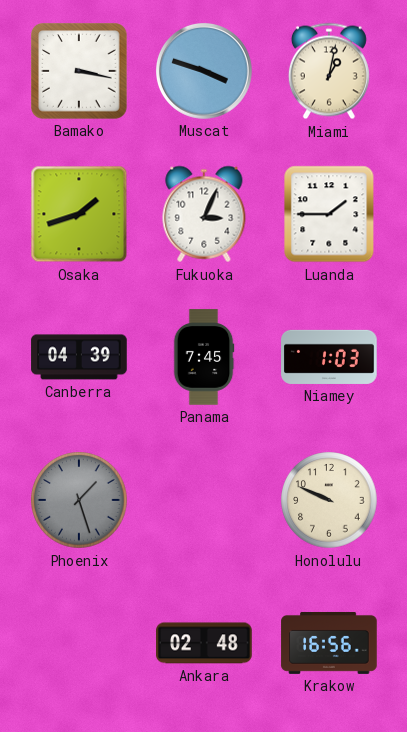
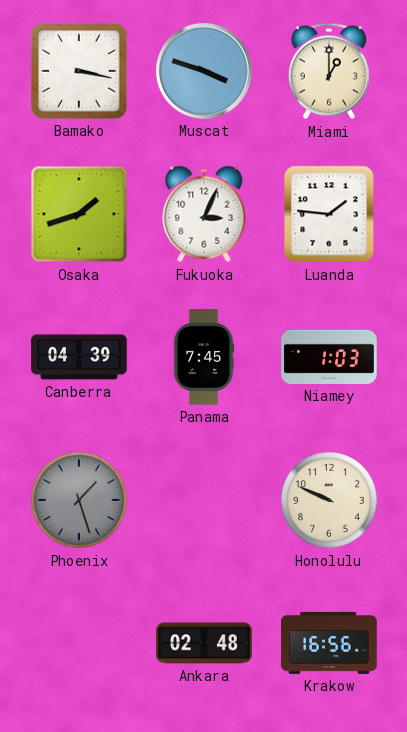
Miami: 1:02 -> 1:00
Luanda: 1:45 -> 1:46
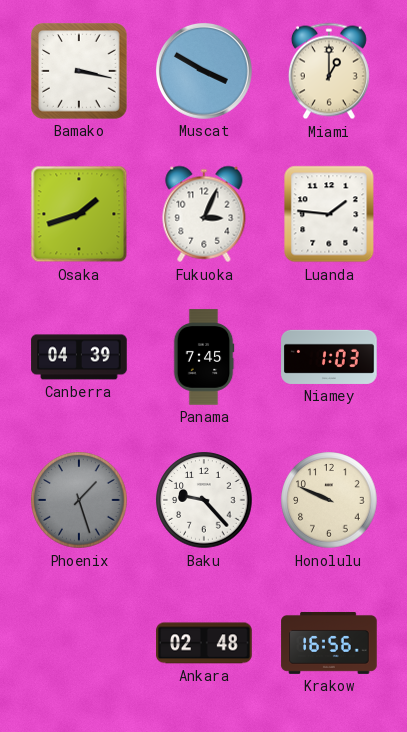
Muscat: 3:48 -> 3:50
Baku: none -> 9:23
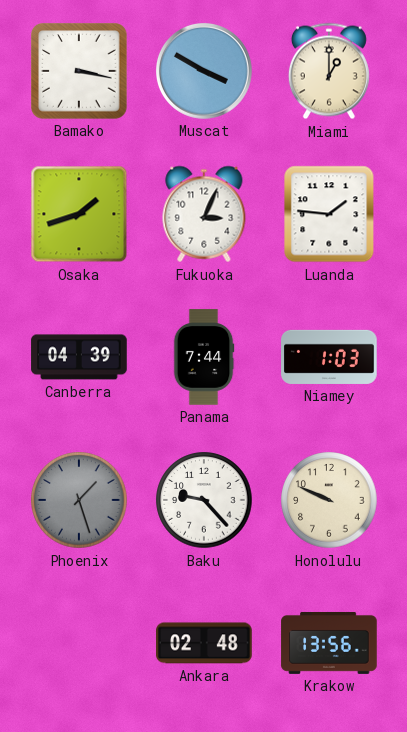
Panama: 7:45 -> 7:44
Krakow: 16:56 -> 13:56
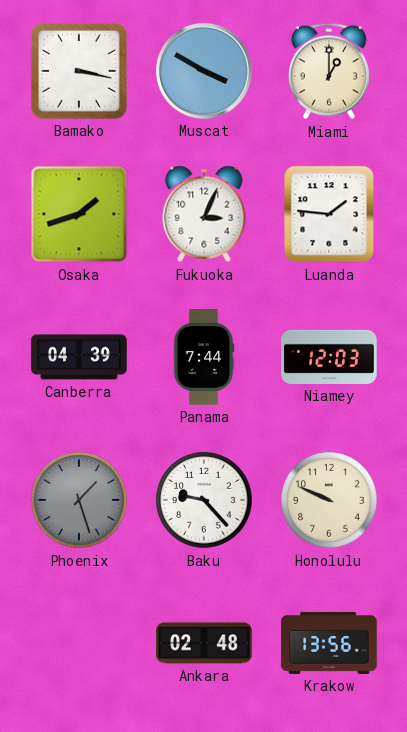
Niamey: 1:03 -> 12:03
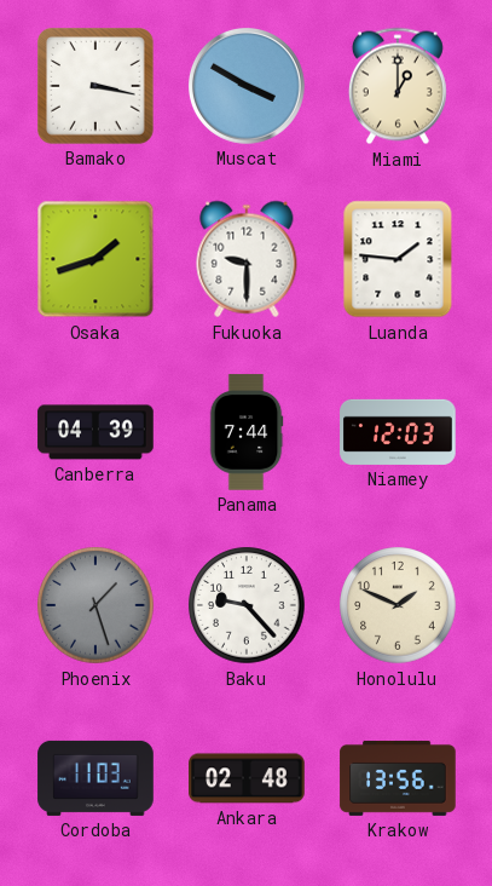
Fukuoka: 3:04 -> 9:30
Honolulu: 9:49 -> 1:49
Cordoba: none -> 11:03
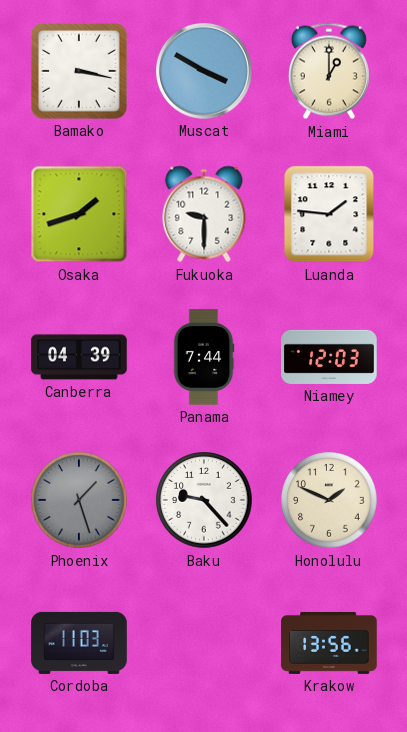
Ankara: 02:48 -> none
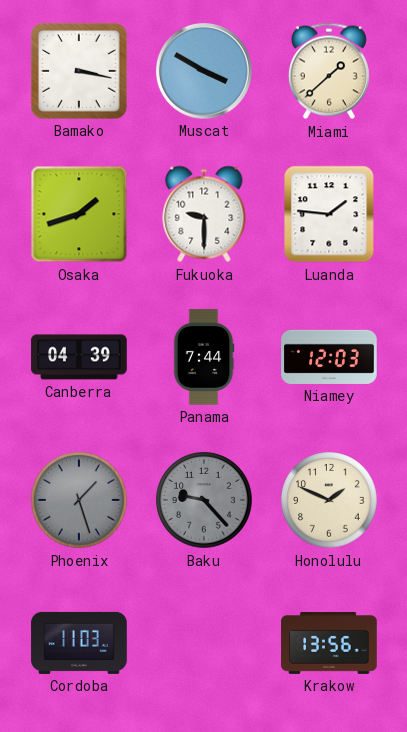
Miami: 1:00 -> 1:38
Baku dial: white -> grey
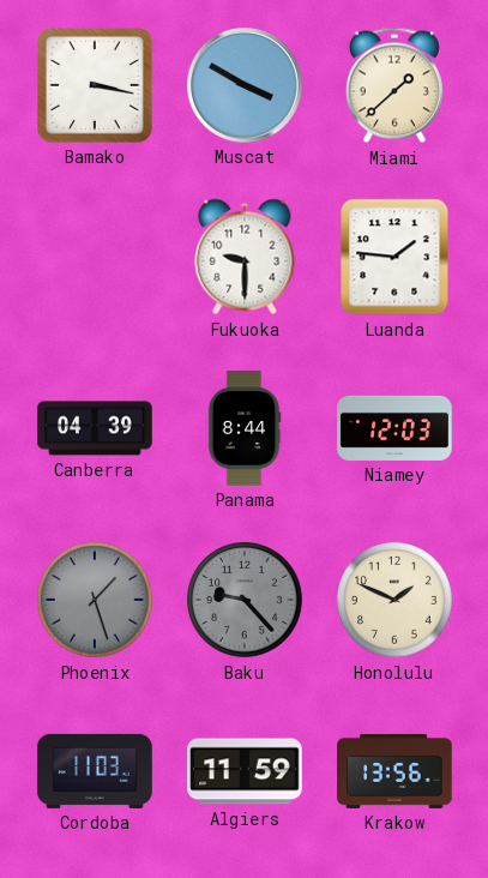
Osaka: 1:42 -> none
Panama: 7:44 -> 8:44
Algiers: none -> 11:59
